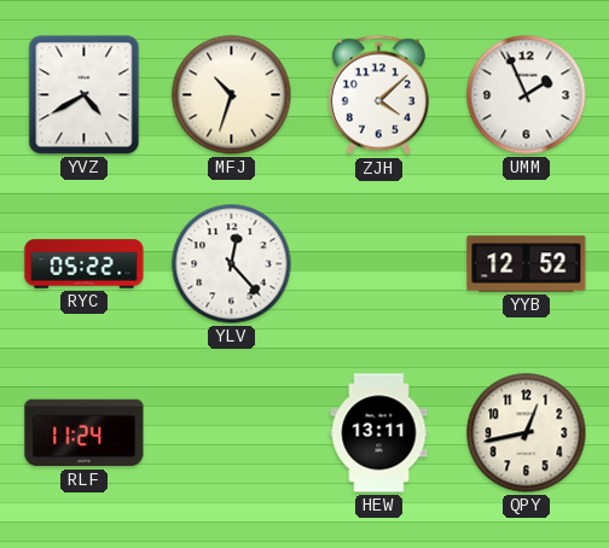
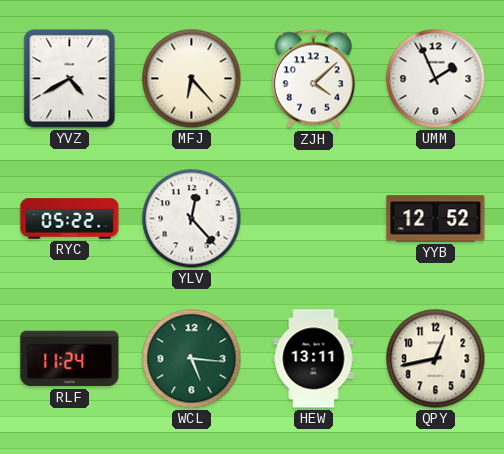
MFJ: 10:33 -> 6:23
WCL: none -> 5:16
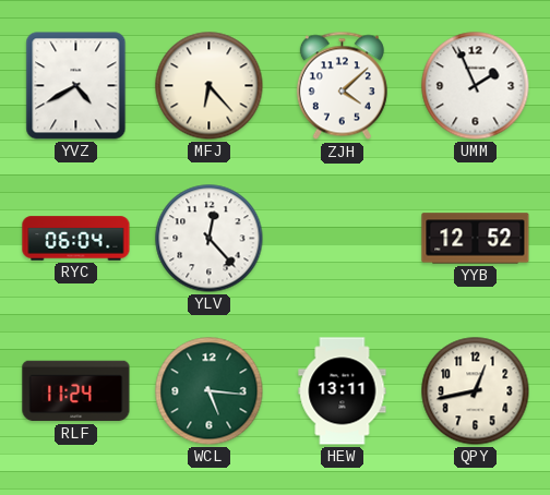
RYC: 05:22 -> 06:04
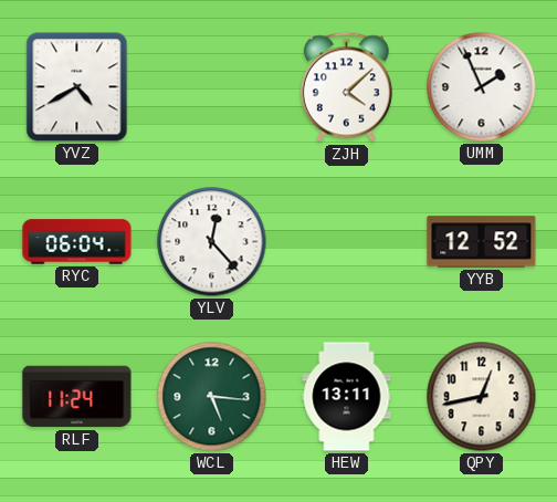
MFJ: 6:23 -> none
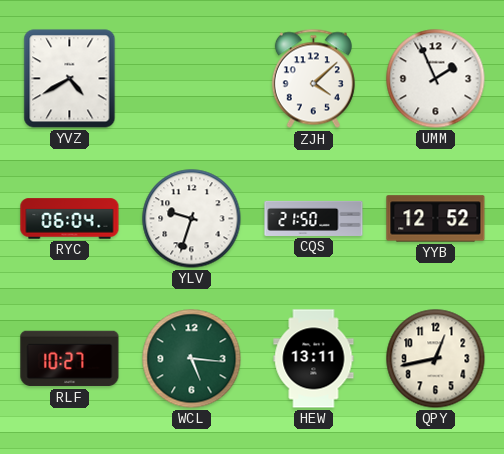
YLV: 12:23 -> 9:33
CQS: none -> 21:50
RLF: 11:24 -> 10:27
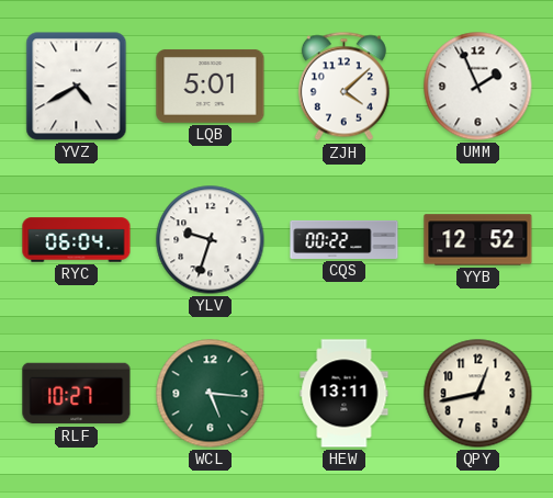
LQB: none -> 5:01
CQS: 21:50 -> 00:22
